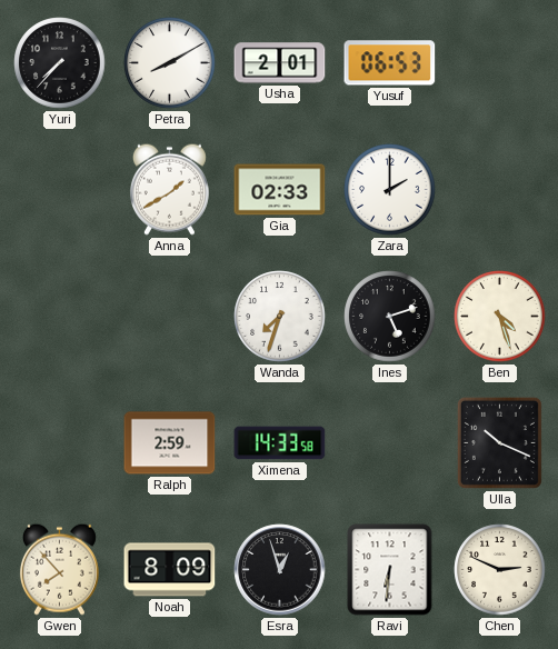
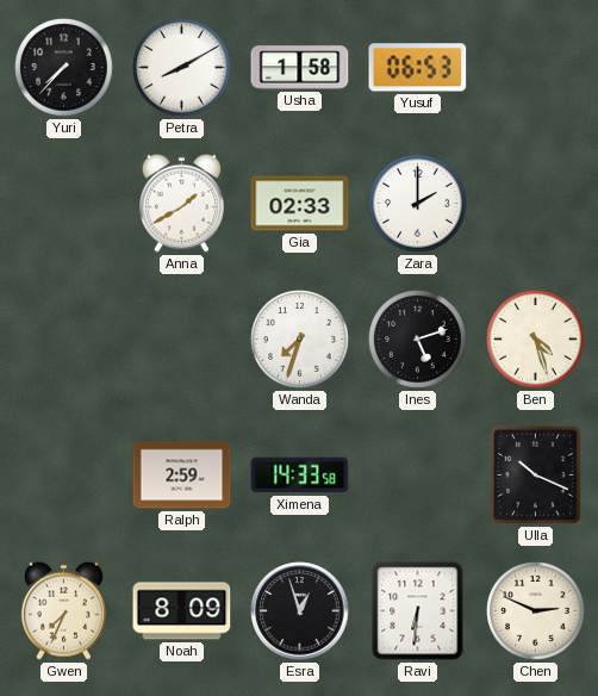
Usha: 2:01 -> 1:58
Gwen: 7:53 -> 7:34
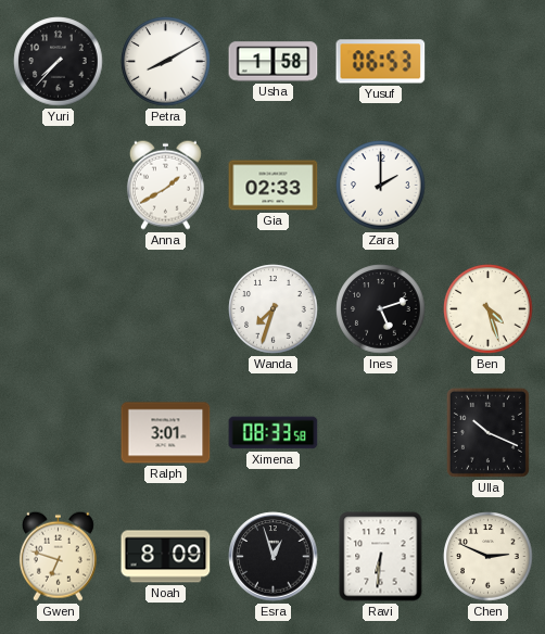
Ralph: 2:59 -> 3:01
Ximena: 14:33 -> 08:33
Gwen: 7:34 -> 6:48
